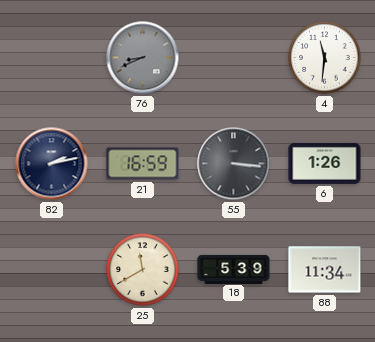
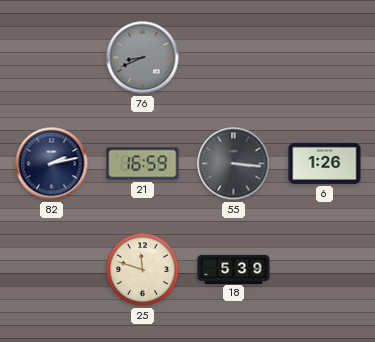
4: 11:31 -> none
25: 11:40 -> 11:48
88: 11:34 -> none
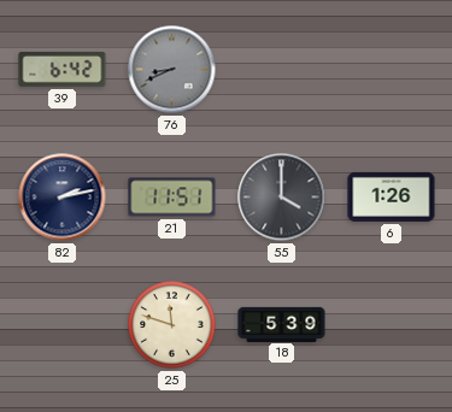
39: none -> 6:42
21: 16:59 -> 11:51
55: 3:16 -> 4:00
